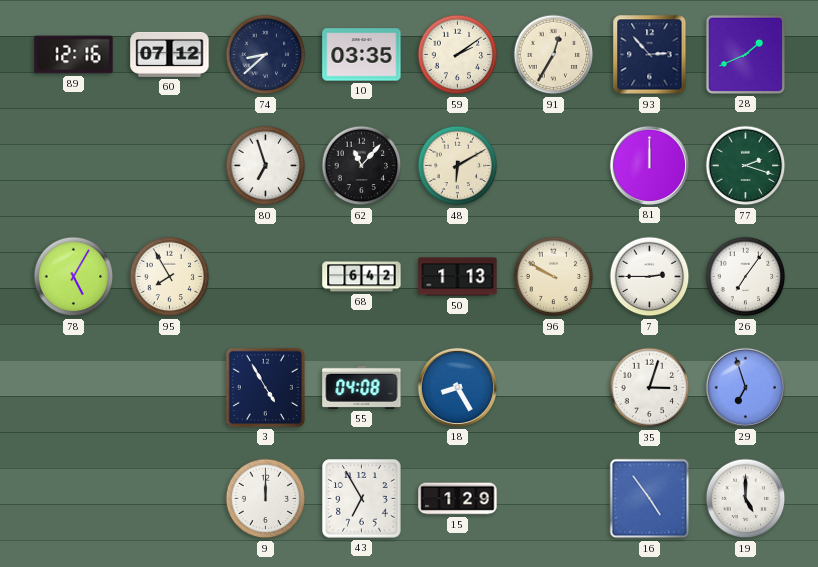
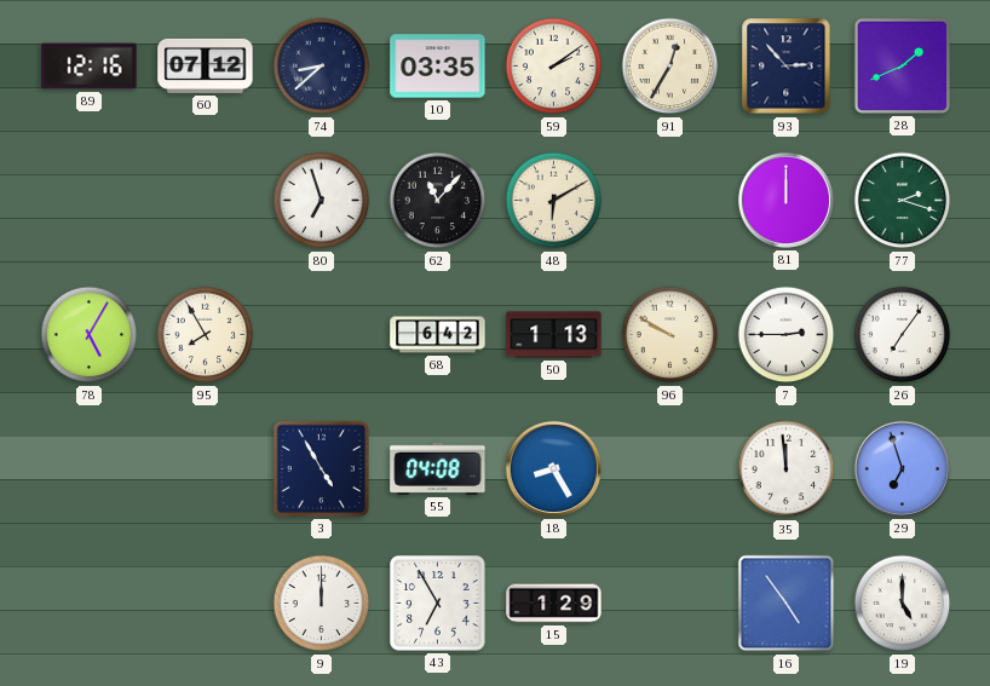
35: 3:03 -> 11:59
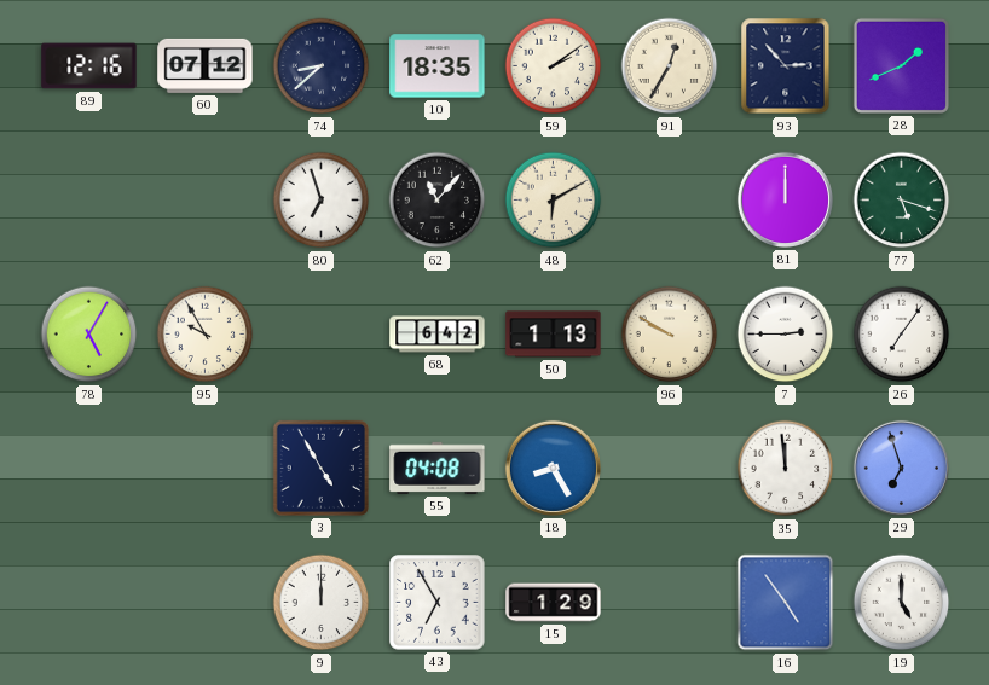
10: 03:35 -> 18:35
77: 2:18 -> 5:18
95: 7:55 -> 9:55
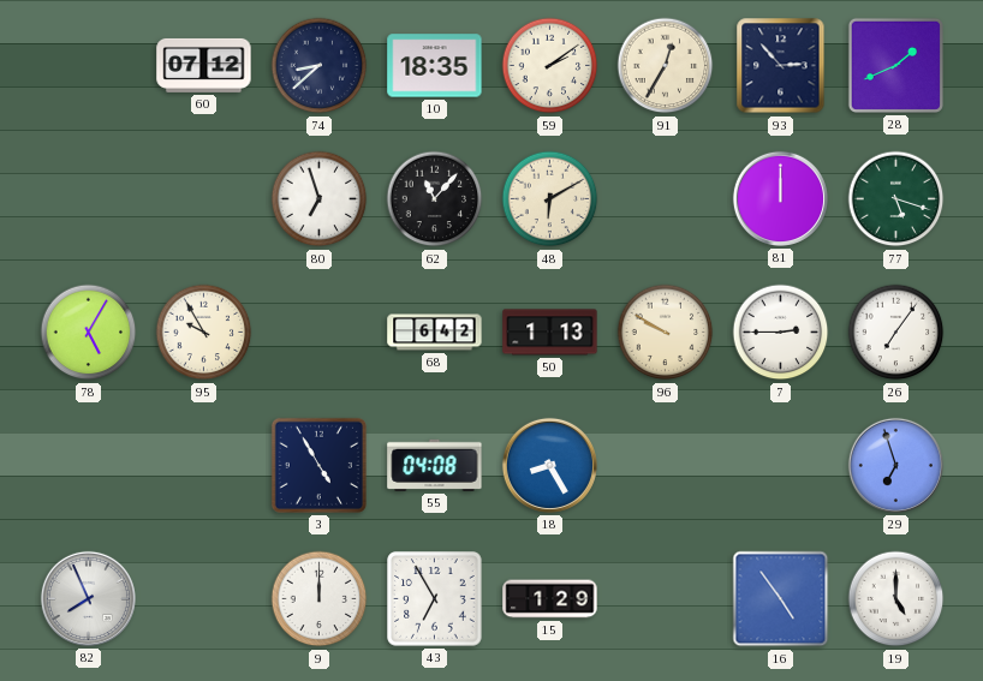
89: 12:16 -> none
35: 11:59 -> none
82: none -> 7:56
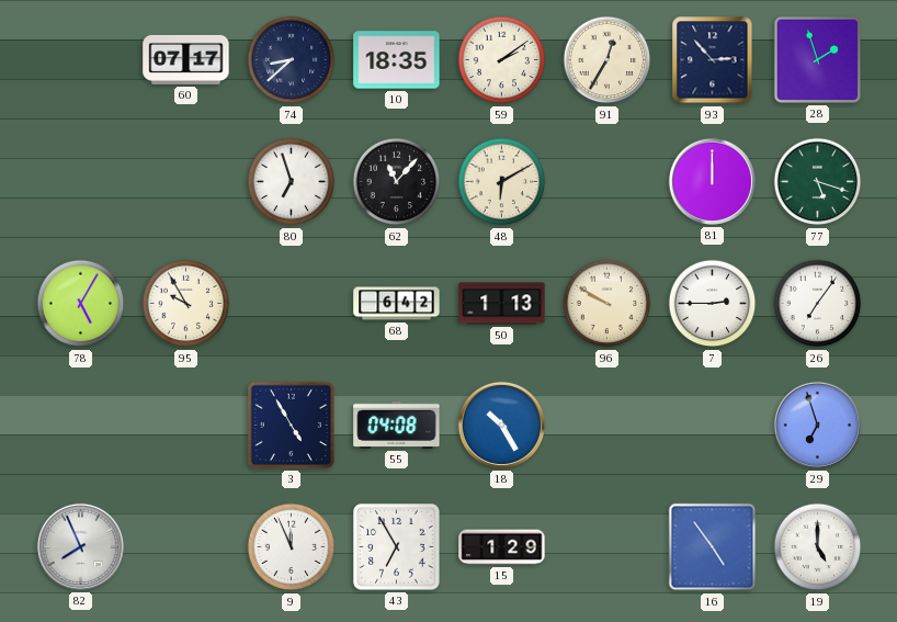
60: 07:12 -> 07:17
28: 1:41 -> 1:57
18: 8:25 -> 10:25
9: 12:00 -> 11:56
